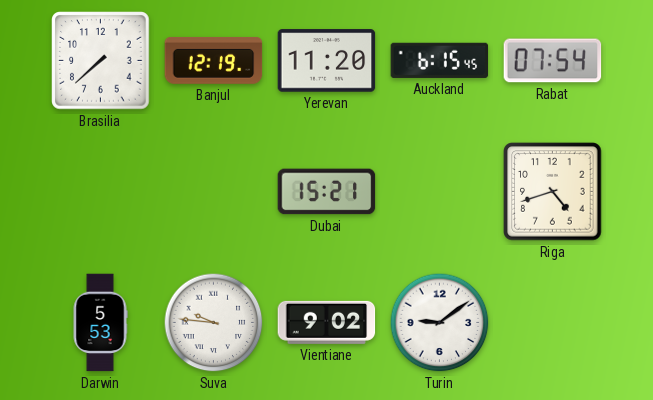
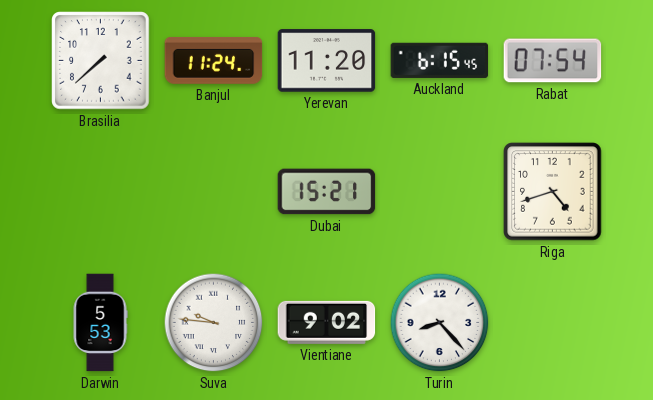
Banjul: 12:19 -> 11:24
Turin: 9:09 -> 8:23
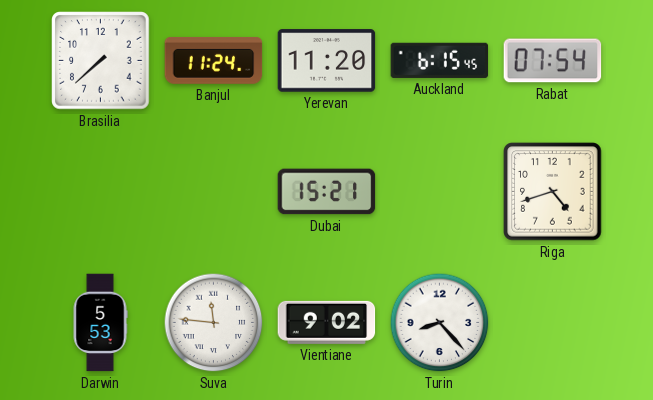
Suva: 9:46 -> 11:46
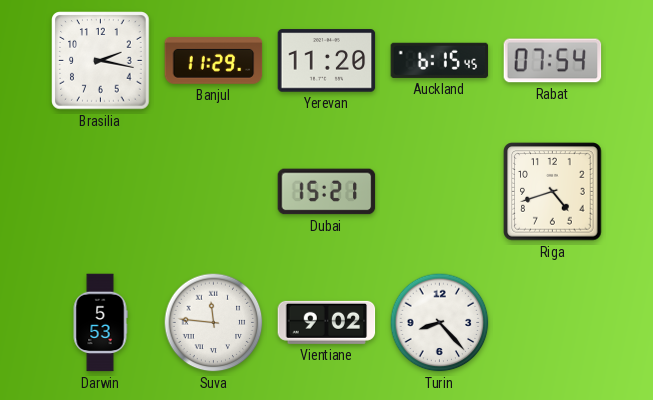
Brasilia: 7:38 -> 2:17
Banjul: 11:24 -> 11:29
